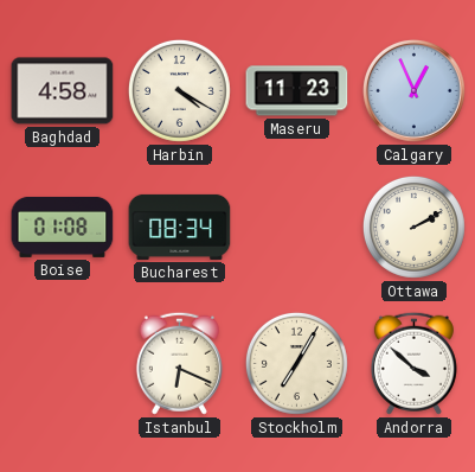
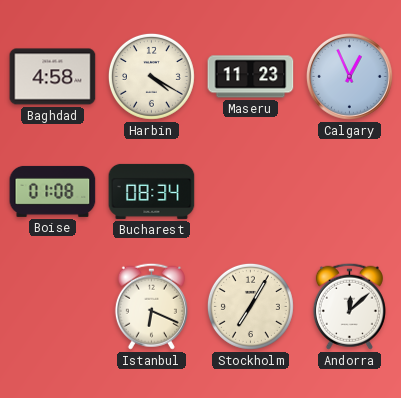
Ottawa: 2:10 -> none
Andorra: 3:52 -> 12:08
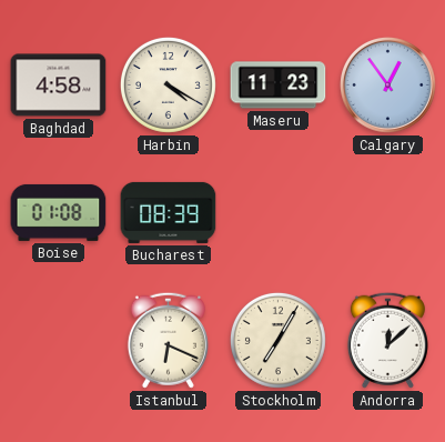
Calgary: 12:56 -> 12:54
Bucharest: 08:34 -> 08:39
